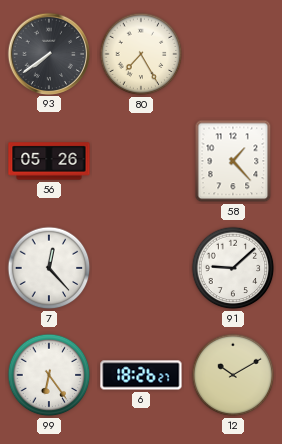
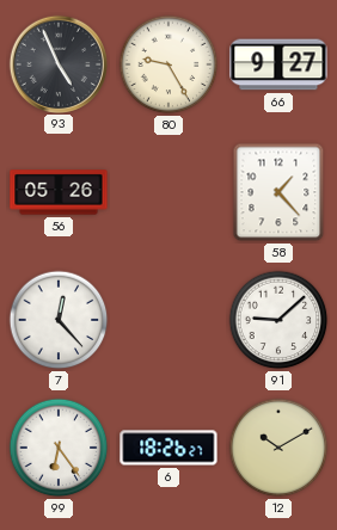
93: 7:39 -> 4:56
80: 7:25 -> 9:25
66: none -> 9:27
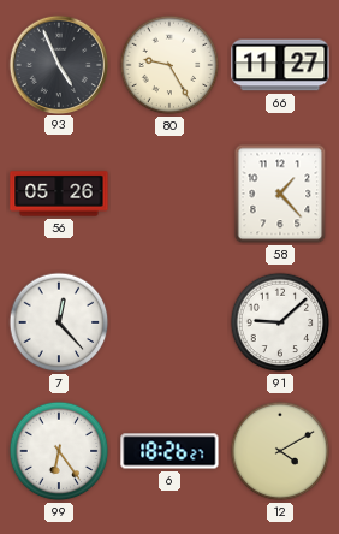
66: 9:27 -> 11:27
12: 10:10 -> 4:10
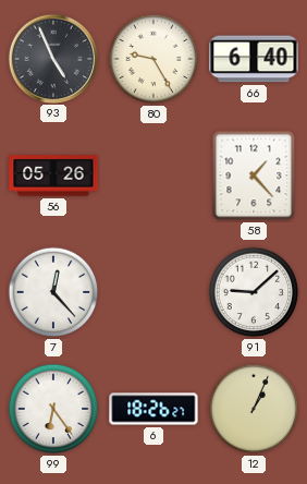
66: 11:27 -> 6:40
12: 4:10 -> 1:04
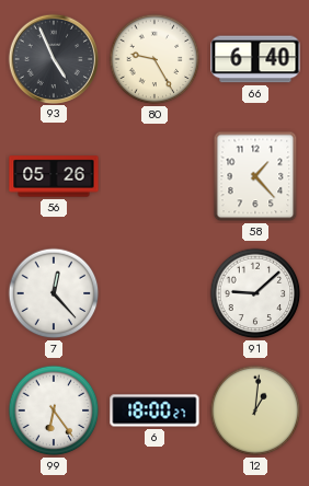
6: 18:26 -> 18:00
12: 1:04 -> 1:01
